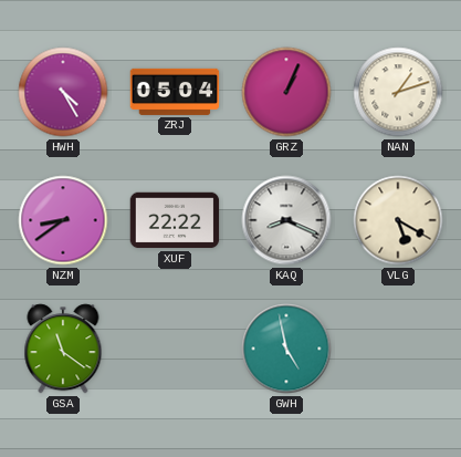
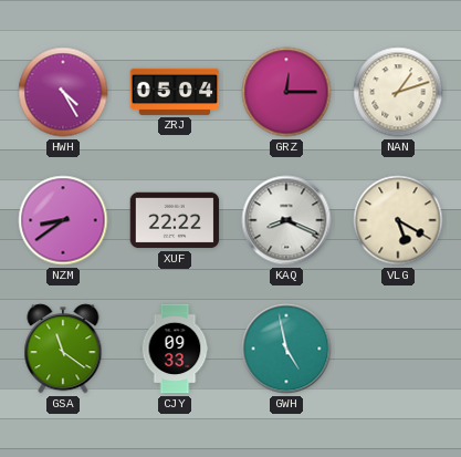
GRZ: 1:04 -> 12:15
CJY: none -> 09:33
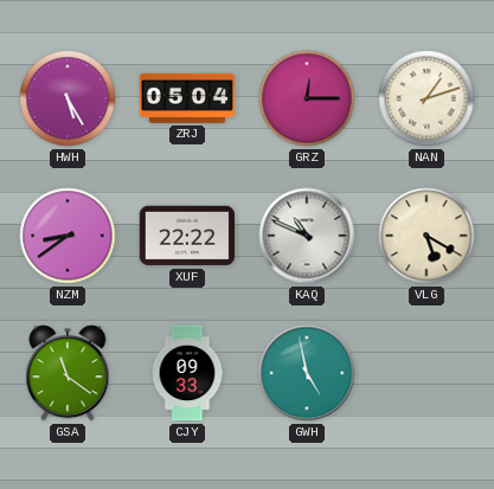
HWH: 4:25 -> 5:25
KAQ: 8:19 -> 10:49
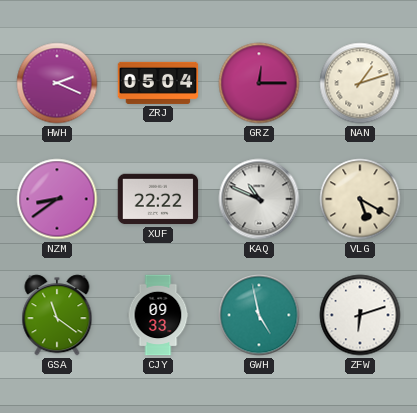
HWH: 5:25 -> 2:19
ZFW: none -> 6:12
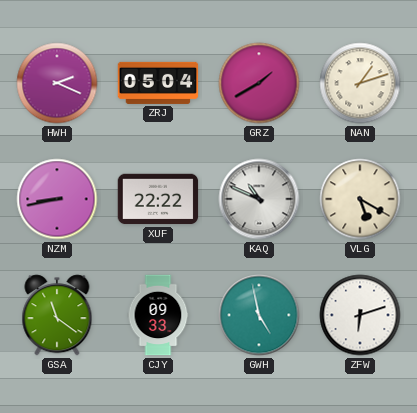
GRZ: 12:15 -> 1:40
NZM: 8:39 -> 8:43
